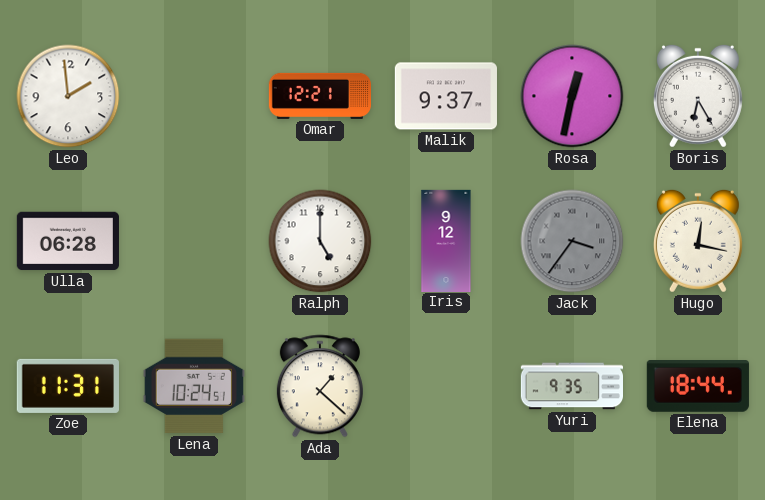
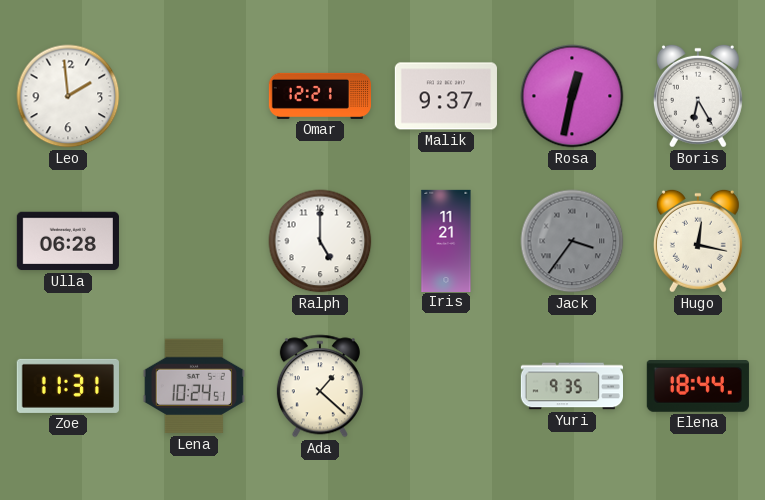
Iris: 9:12 -> 11:21
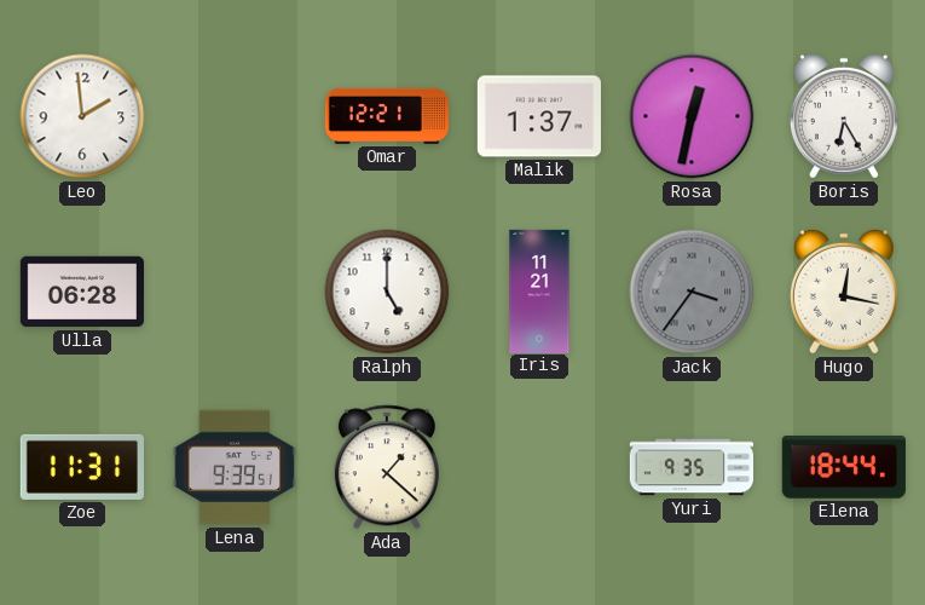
Malik: 9:37 -> 1:37
Lena: 10:24 -> 9:39
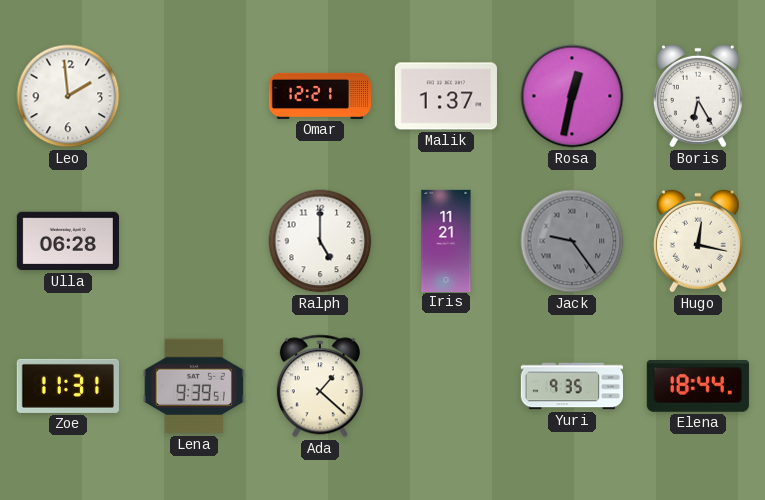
Jack: 3:36 -> 9:24
